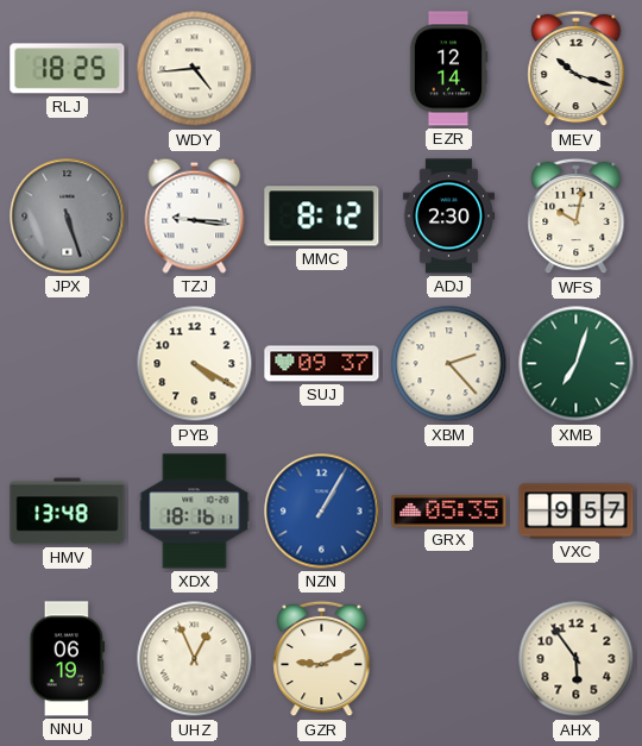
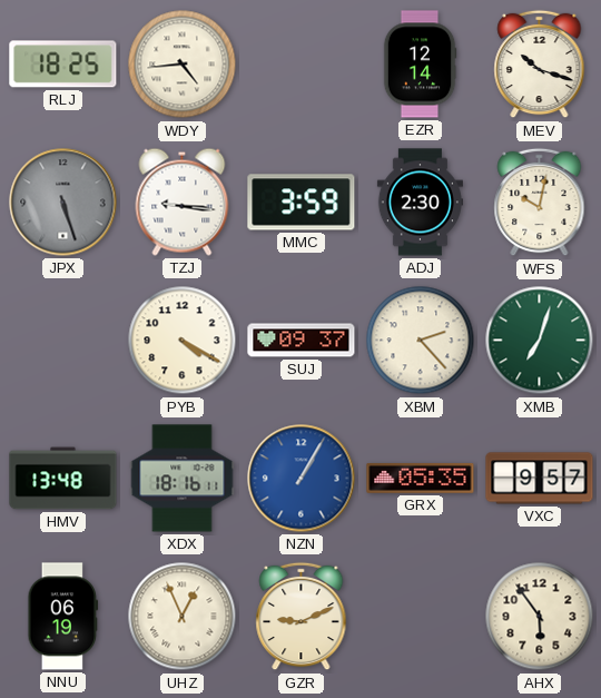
MMC: 8:12 -> 3:59
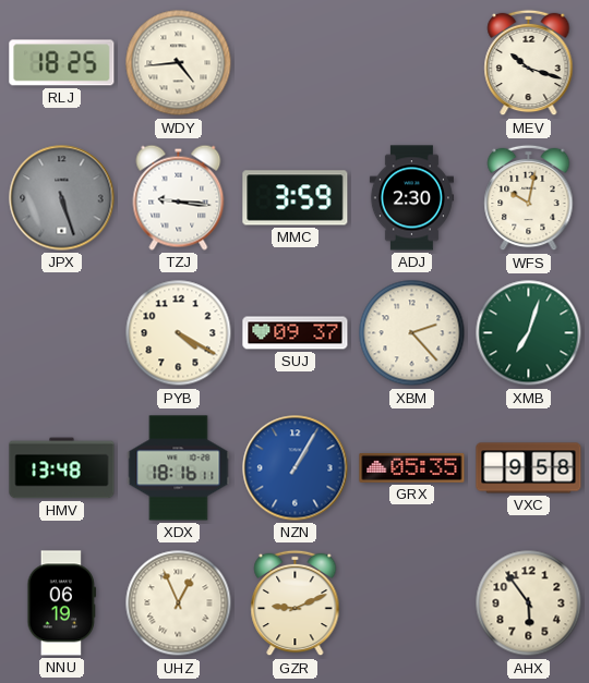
EZR: 12:14 -> none
VXC: 9:57 -> 9:58
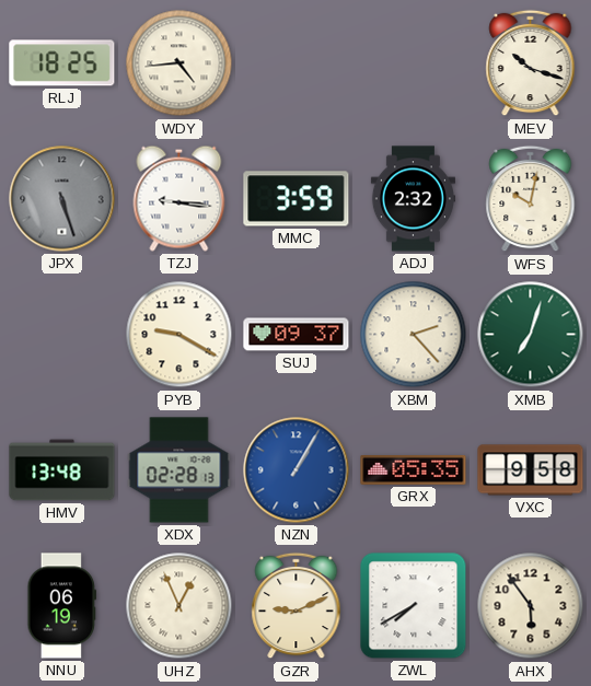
ADJ: 2:30 -> 2:32
PYB: 4:20 -> 9:20
XDX: 18:16 -> 02:28
ZWL: none -> 7:40
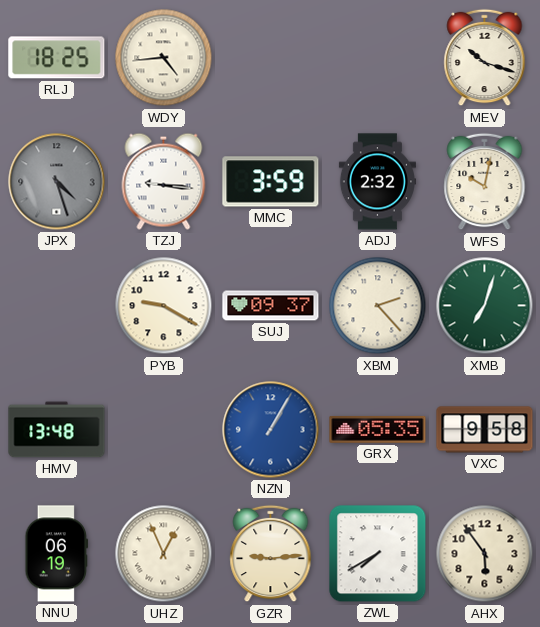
JPX: 5:27 -> 4:27
XDX: 02:28 -> none
GZR: 9:11 -> 9:14
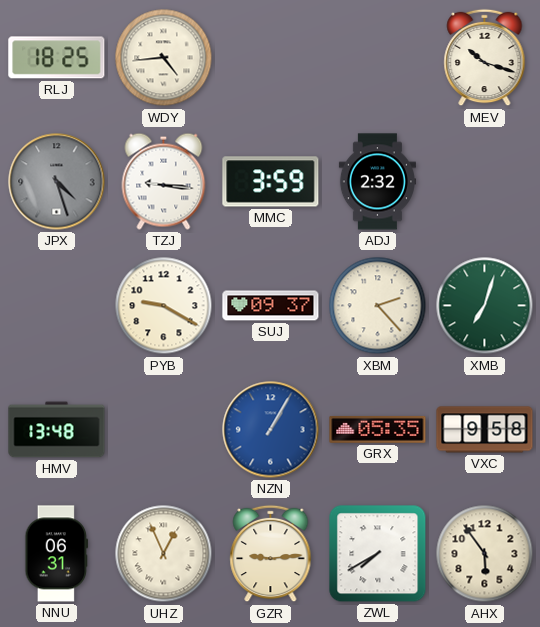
WFS: 10:02 -> none
NNU: 06:19 -> 06:31
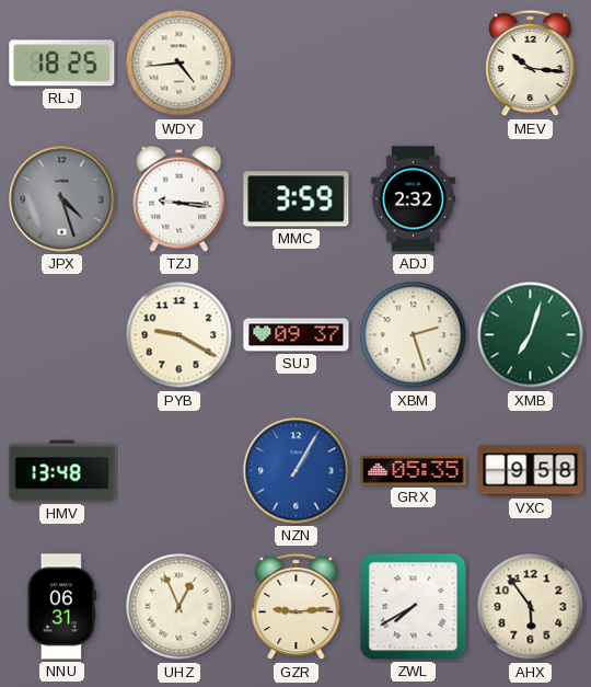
MEV: 10:18 -> 10:16
XBM: 2:23 -> 2:27
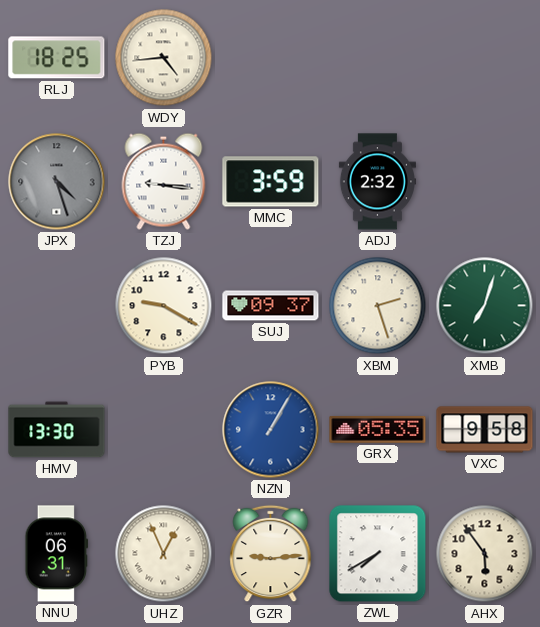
MEV: 10:16 -> none
HMV: 13:48 -> 13:30
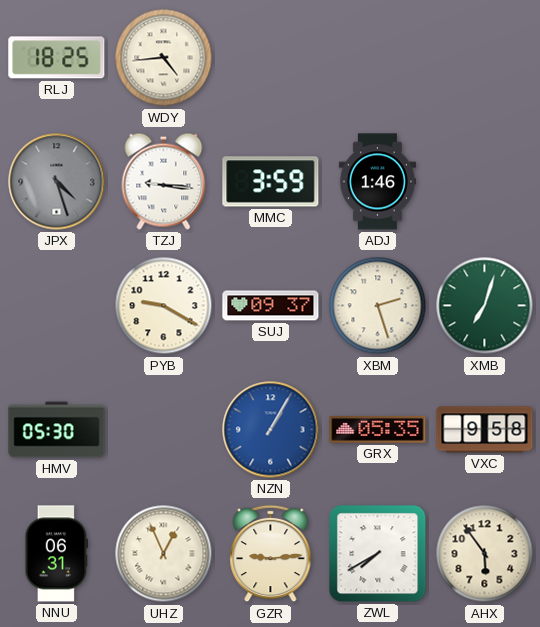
ADJ: 2:32 -> 1:46
HMV: 13:30 -> 05:30
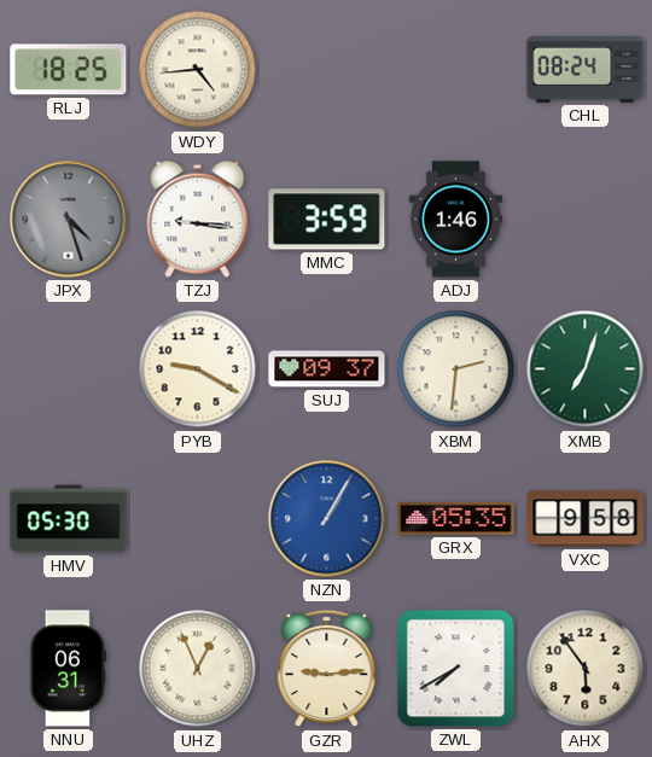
CHL: none -> 08:24
XBM: 2:27 -> 2:31
